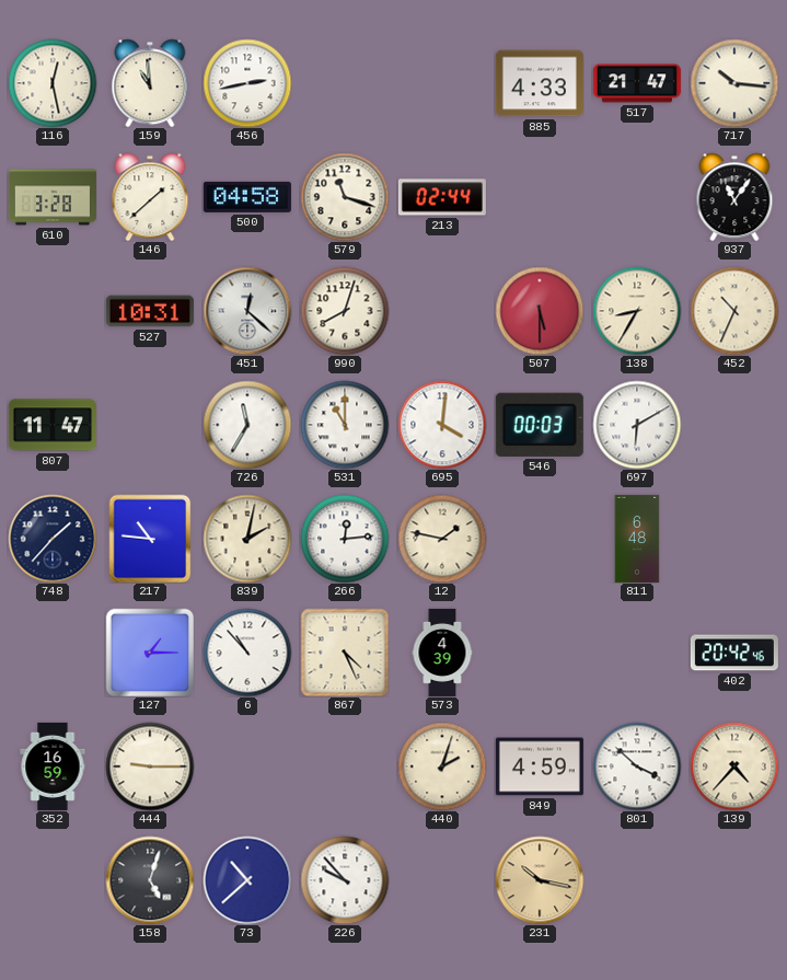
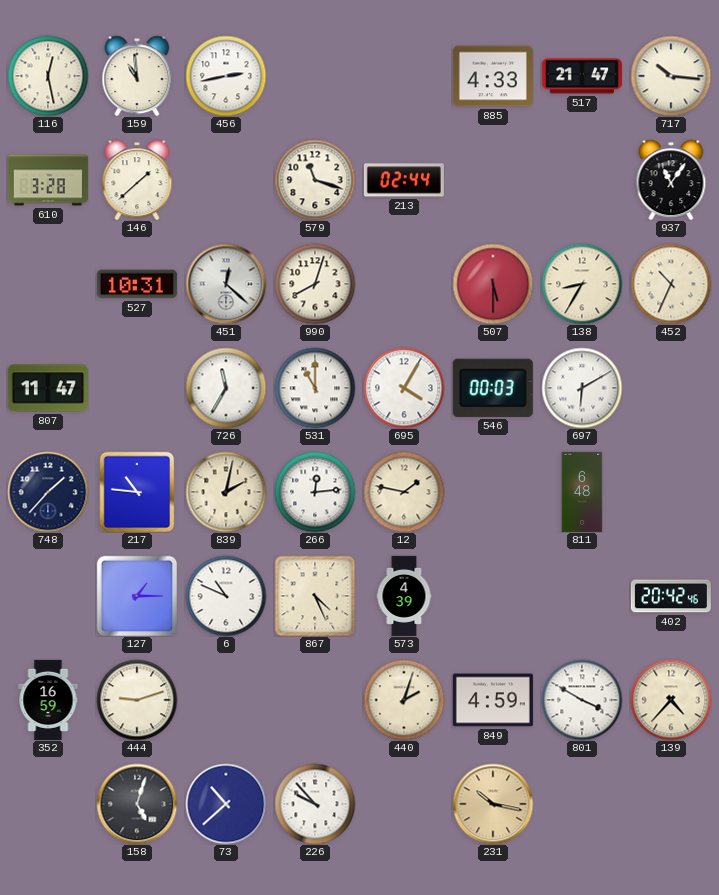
500: 04:58 -> none
695: 4:01 -> 4:05
6: 10:53 -> 10:49
444: 9:15 -> 9:12
801: 3:52 -> 3:50
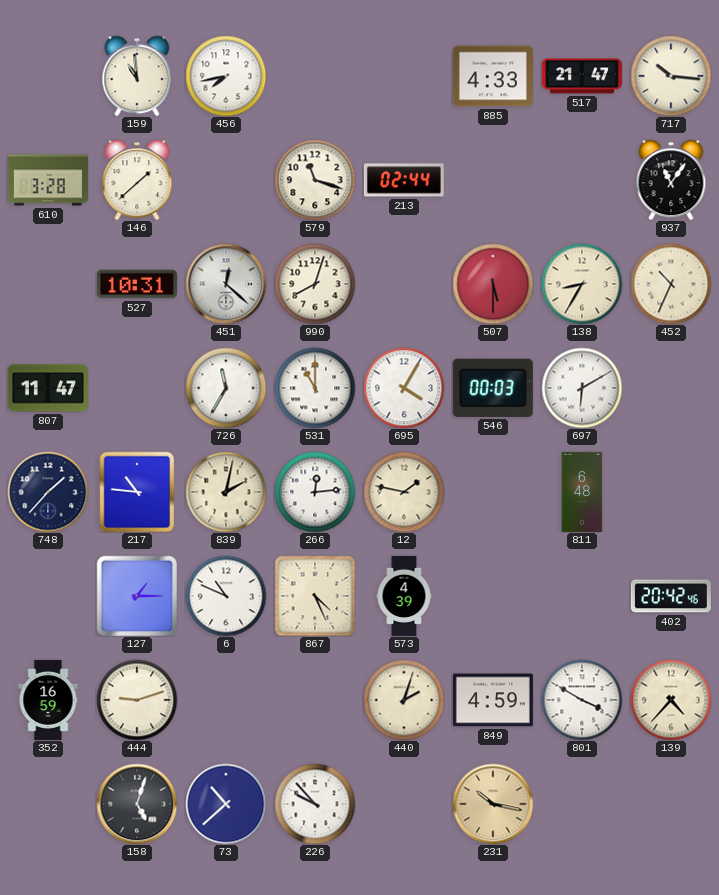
116: 12:28 -> none
456: 2:43 -> 7:43
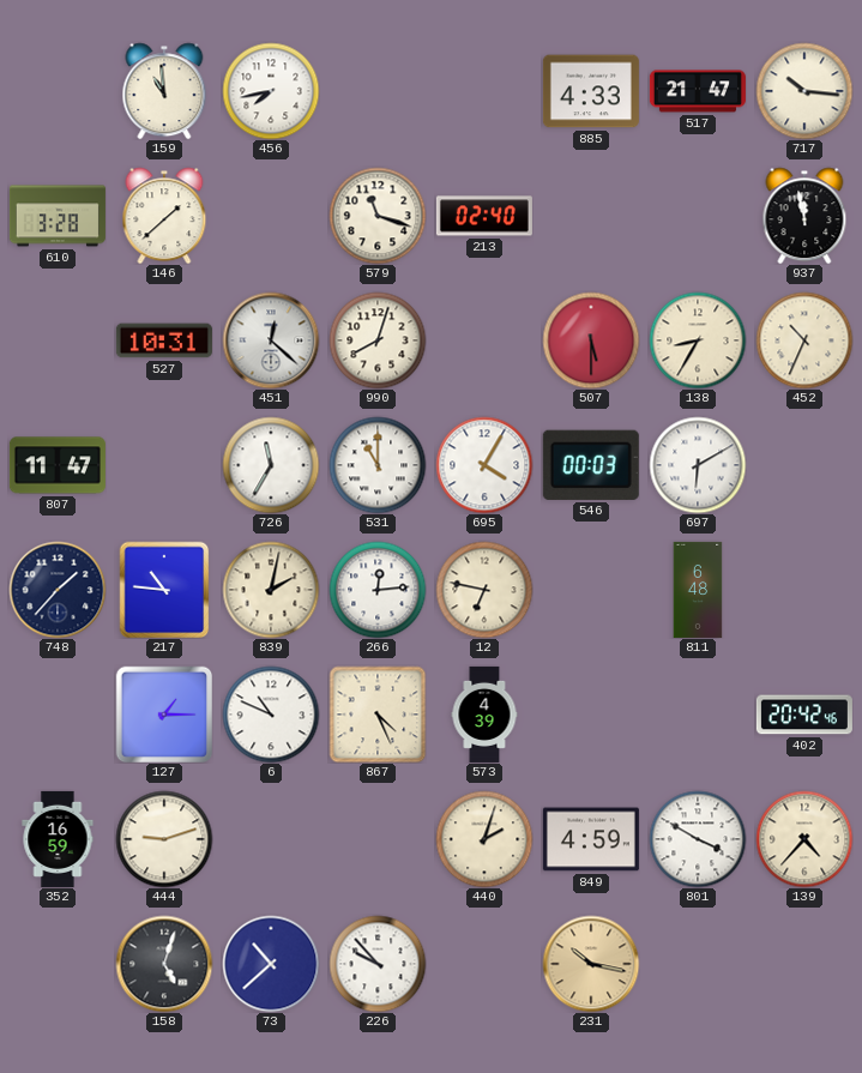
213: 02:44 -> 02:40
937: 11:06 -> 11:58
12: 1:47 -> 6:47
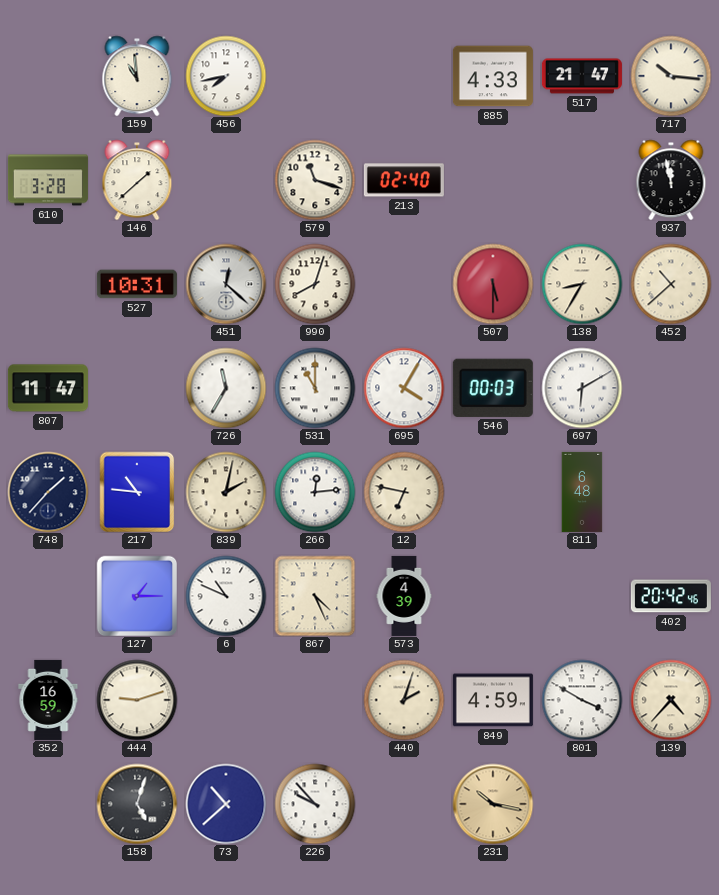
452: 10:34 -> 10:38
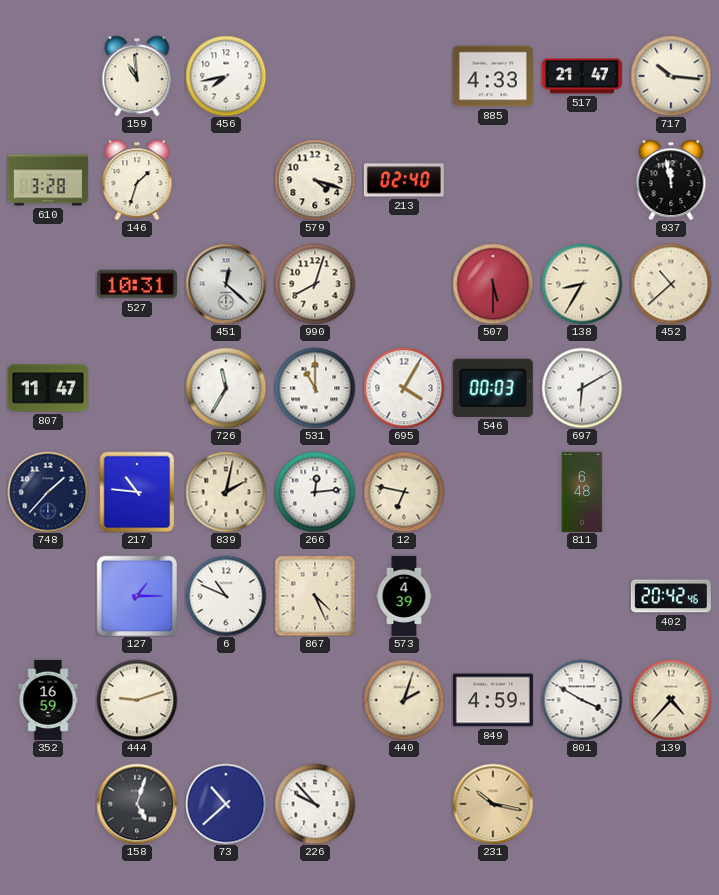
146: 1:38 -> 1:33
579: 11:18 -> 4:18
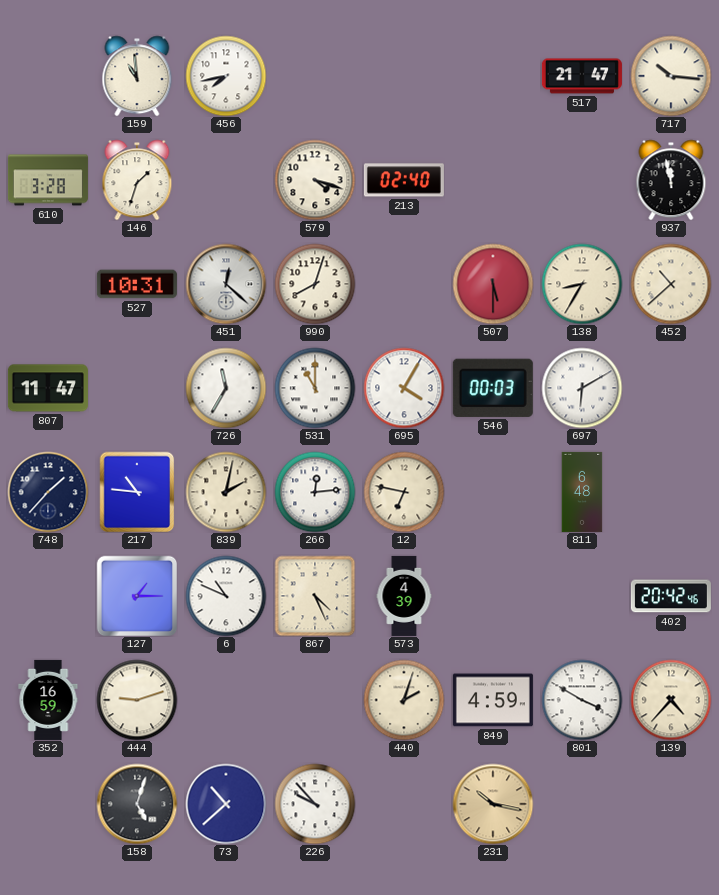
885: 4:33 -> none
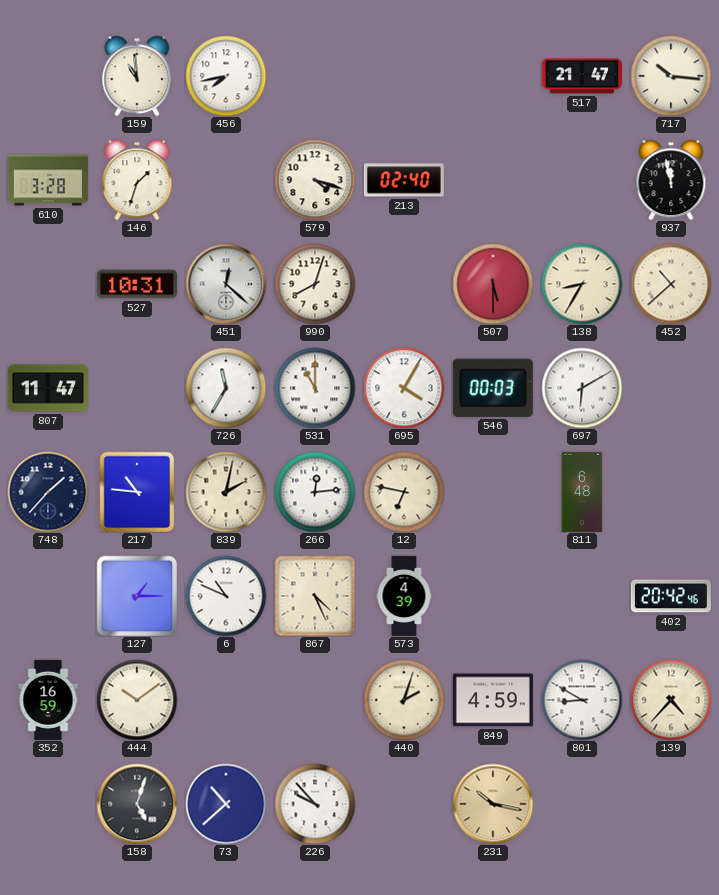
444: 9:12 -> 10:09
801: 3:50 -> 8:50
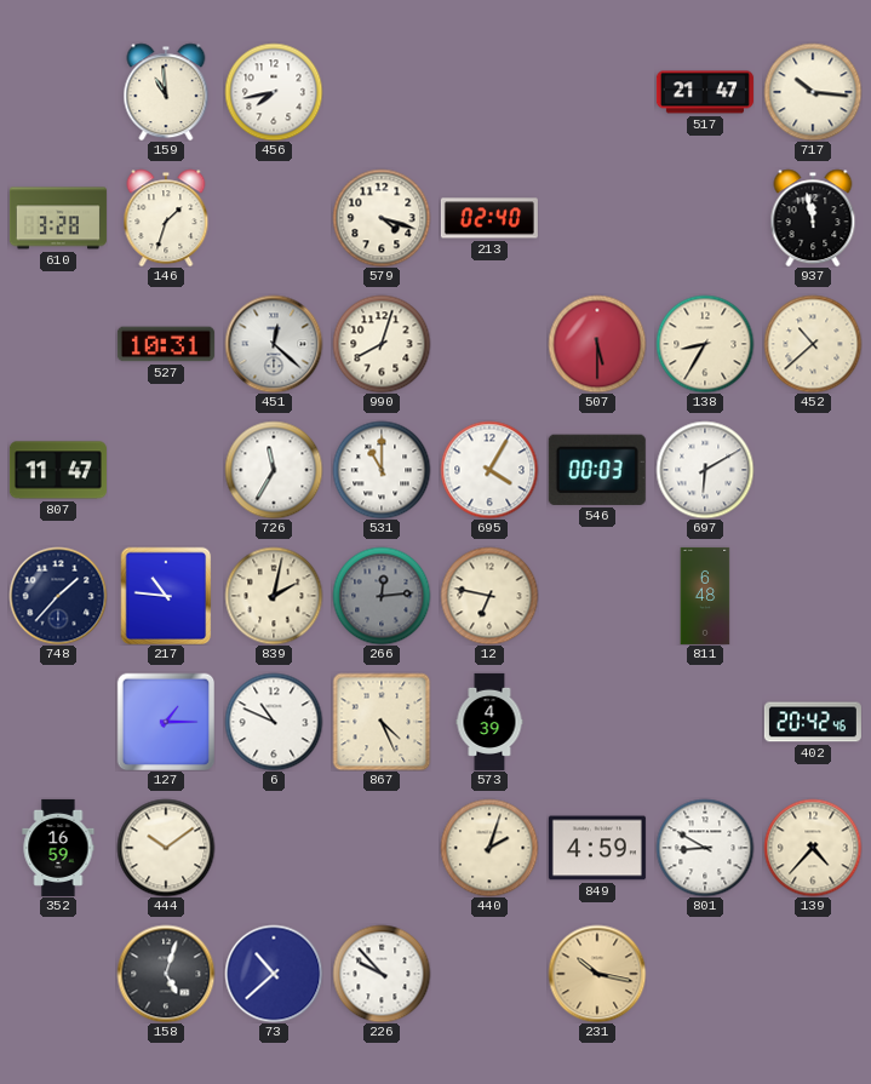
266 dial: white -> grey
